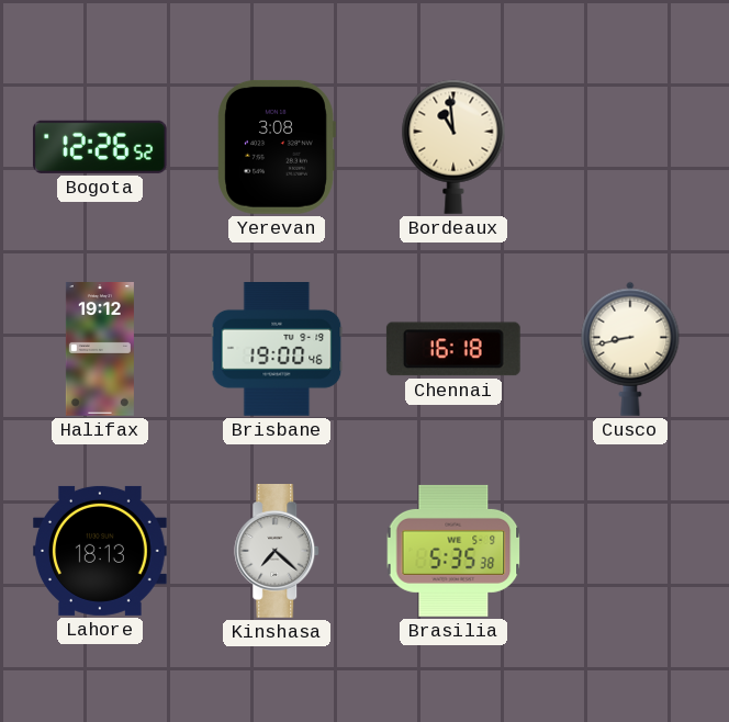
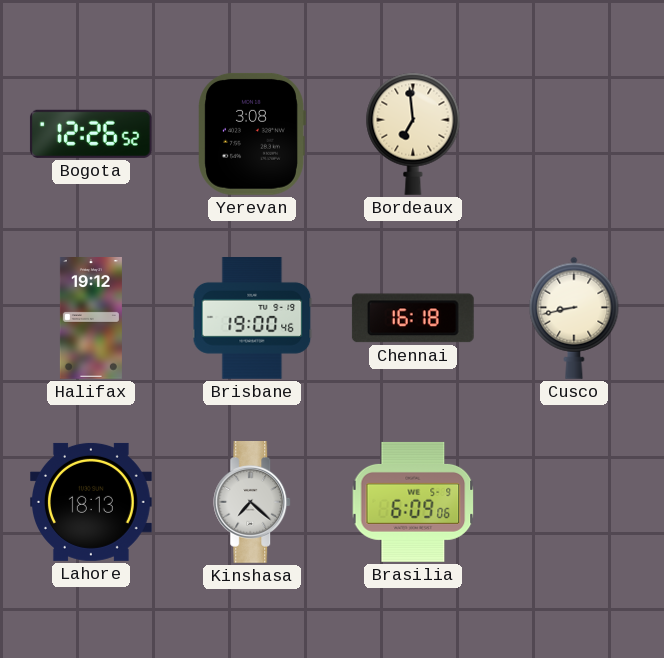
Bordeaux: 10:59 -> 6:59
Brasilia: 5:35 -> 6:09
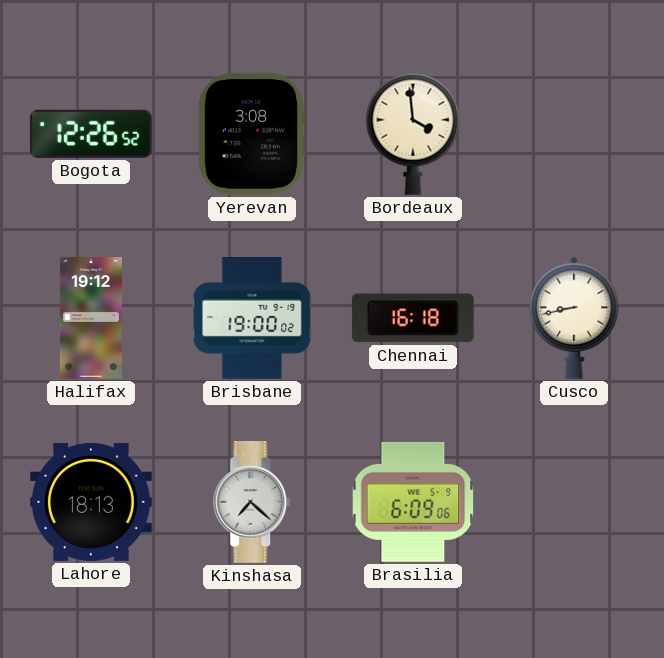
Bordeaux: 6:59 -> 3:59
Brisbane: 19:00:46 -> 19:00:02
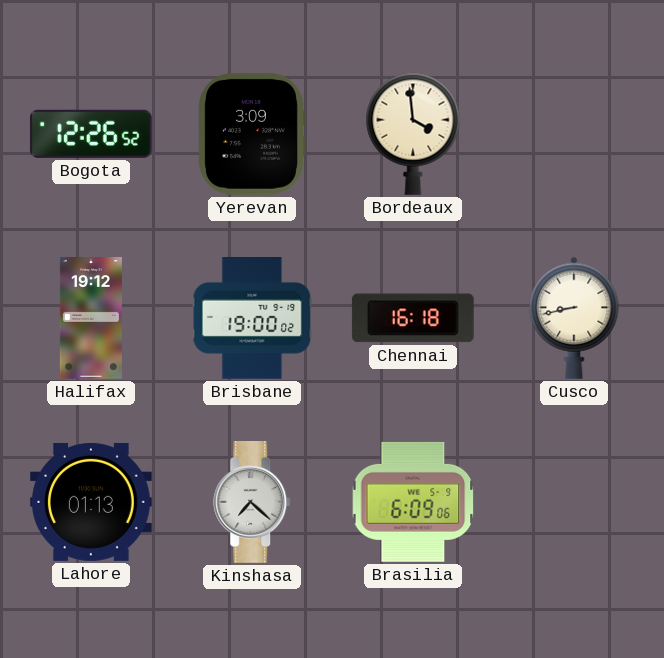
Yerevan: 3:08 -> 3:09
Lahore: 18:13 -> 01:13
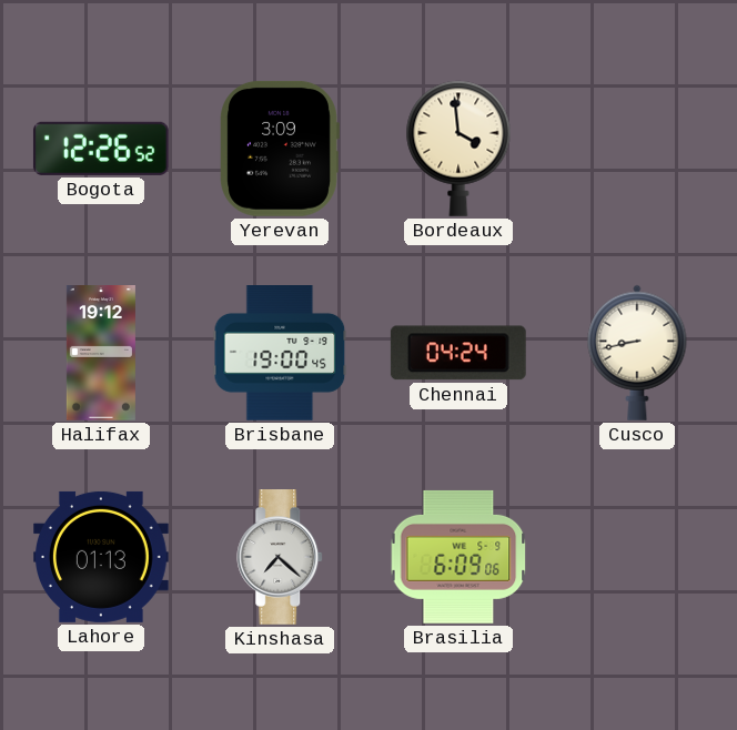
Brisbane: 19:00:02 -> 19:00:45
Chennai: 16:18 -> 04:24
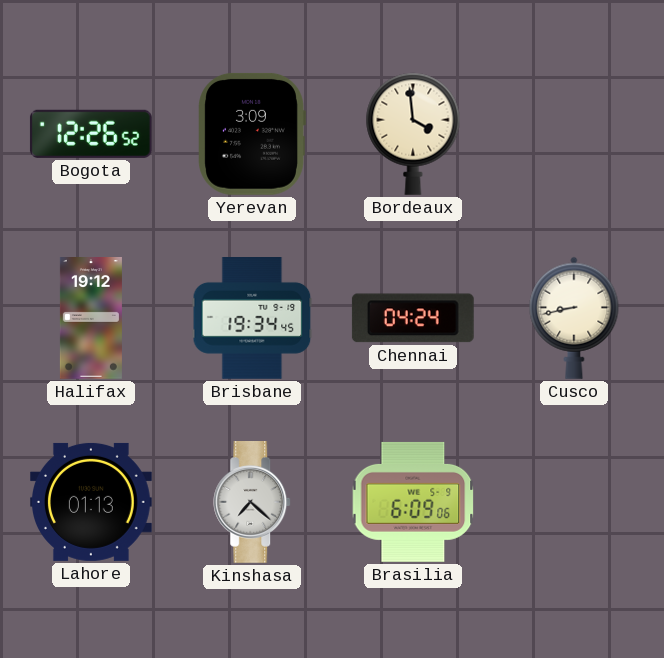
Brisbane: 19:00 -> 19:34
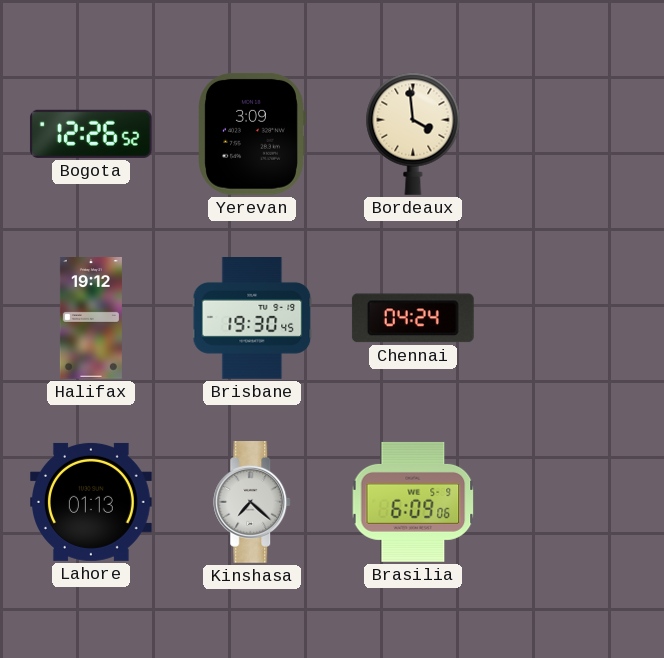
Brisbane: 19:34 -> 19:30
Cusco: 8:43 -> none
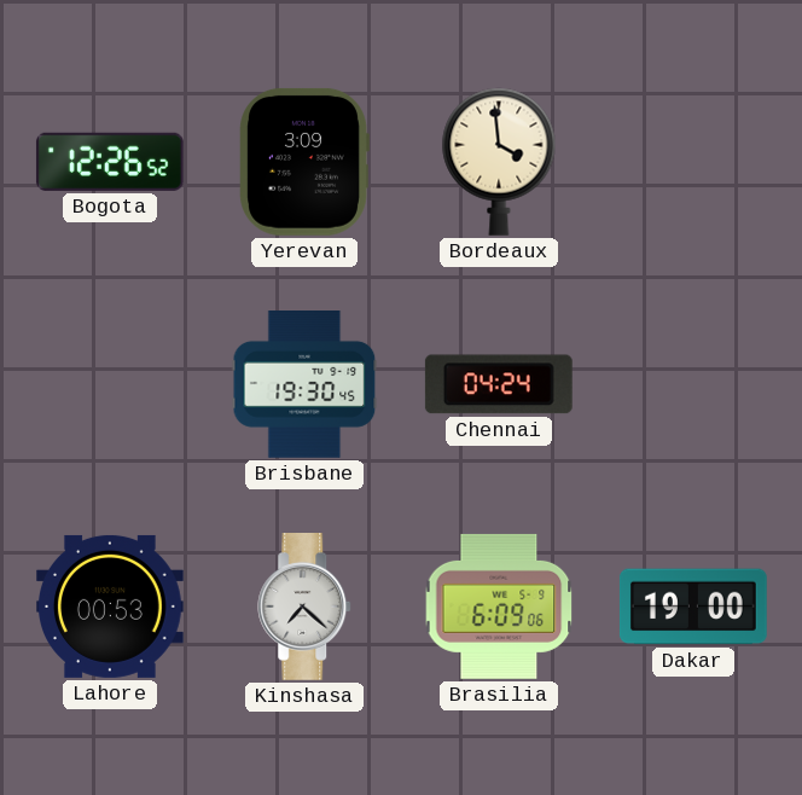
Halifax: 19:12 -> none
Lahore: 01:13 -> 00:53
Dakar: none -> 19:00
